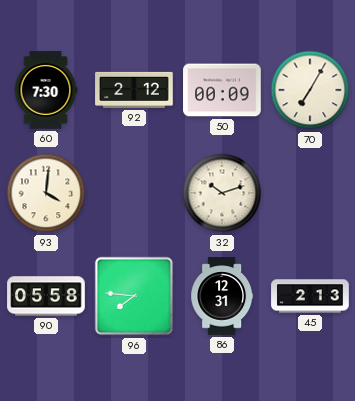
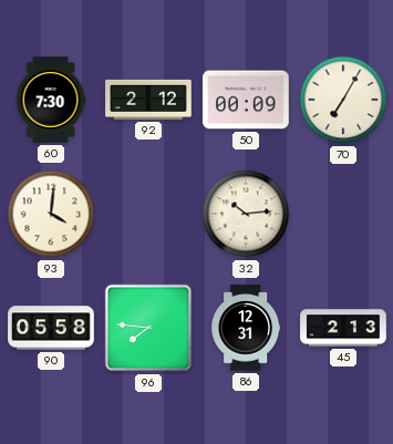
32: 10:12 -> 10:14
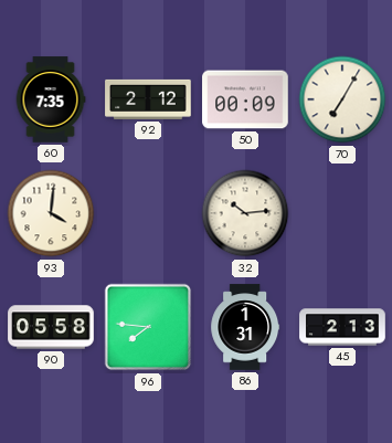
60: 7:30 -> 7:35
86: 12:31 -> 1:31
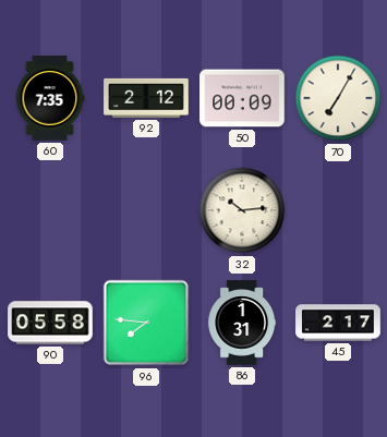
93: 4:01 -> none
45: 2:13 -> 2:17
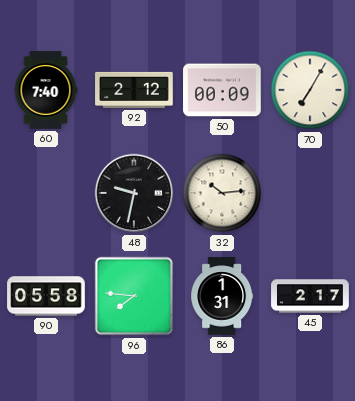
60: 7:35 -> 7:40
48: none -> 9:32
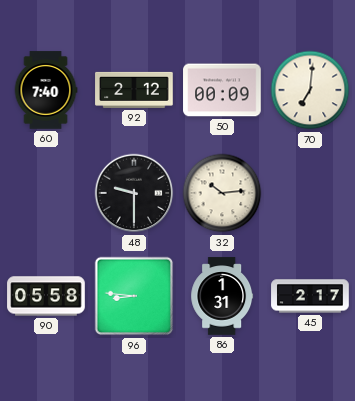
70: 7:05 -> 7:01
48: 9:32 -> 9:30
96: 7:46 -> 8:46
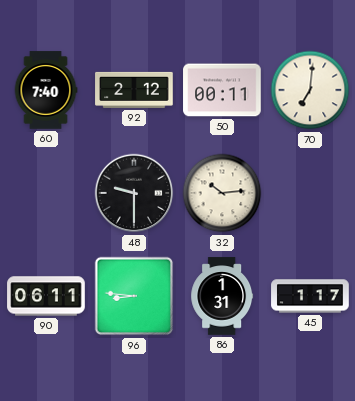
50: 00:09 -> 00:11
90: 05:58 -> 06:11
45: 2:17 -> 1:17
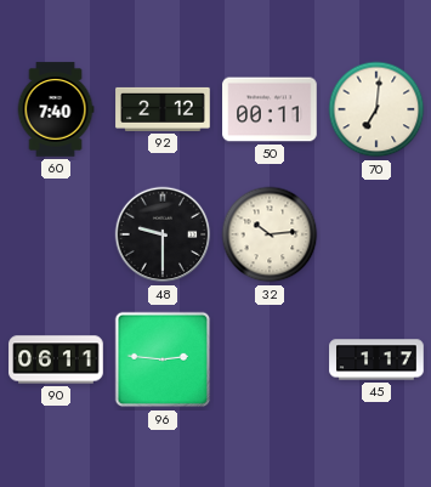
96: 8:46 -> 2:46
86: 1:31 -> none
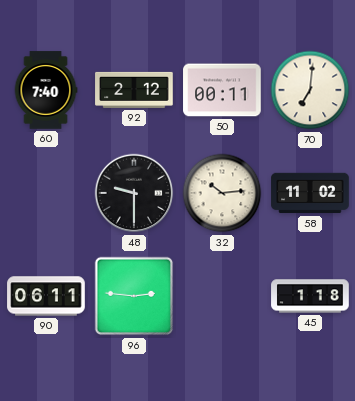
58: none -> 11:02
45: 1:17 -> 1:18
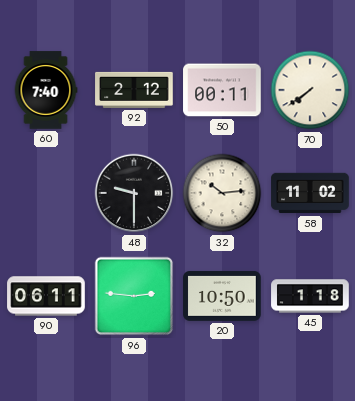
70: 7:01 -> 7:39
20: none -> 10:50
